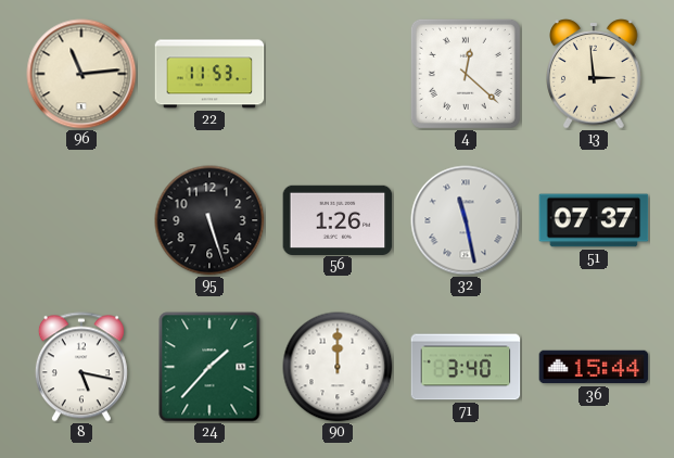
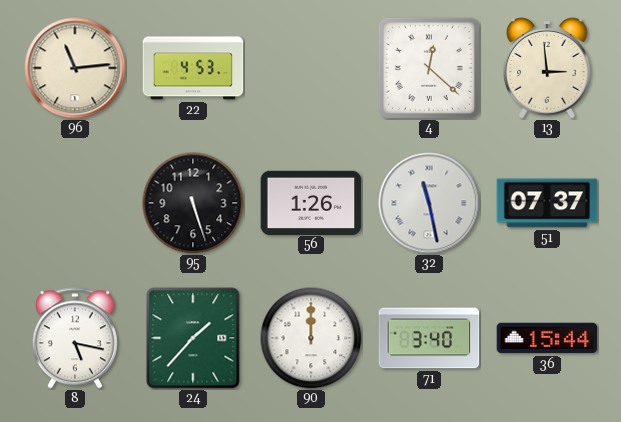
22: 11:53 -> 4:53
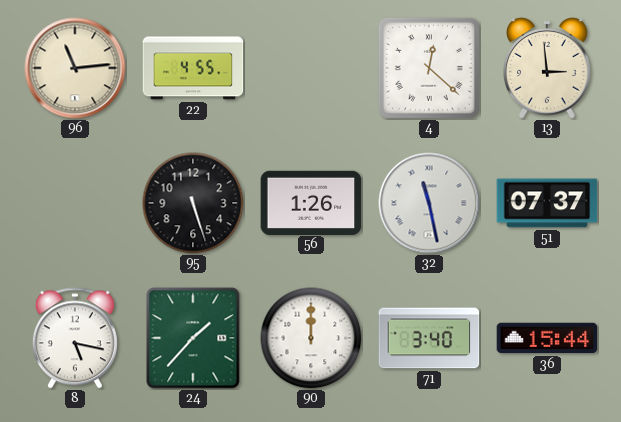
22: 4:53 -> 4:55
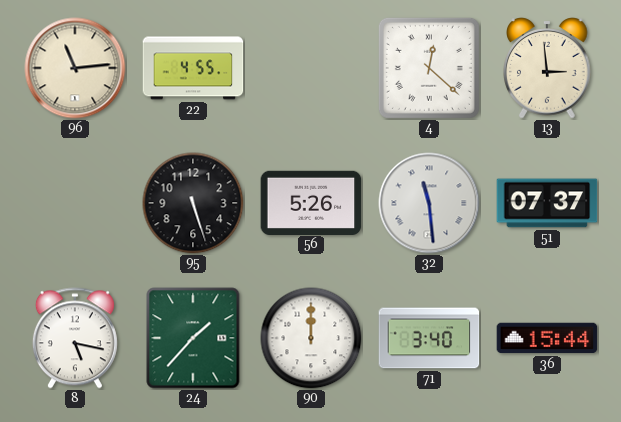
56: 1:26 -> 5:26
32: 11:28 -> 11:29
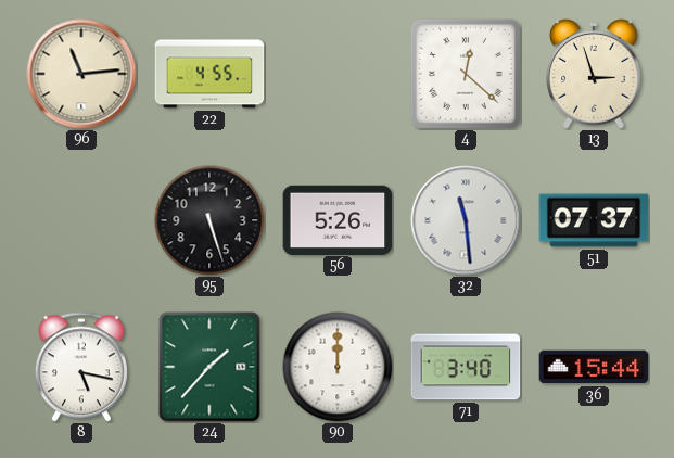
13: 2:59 -> 2:57
